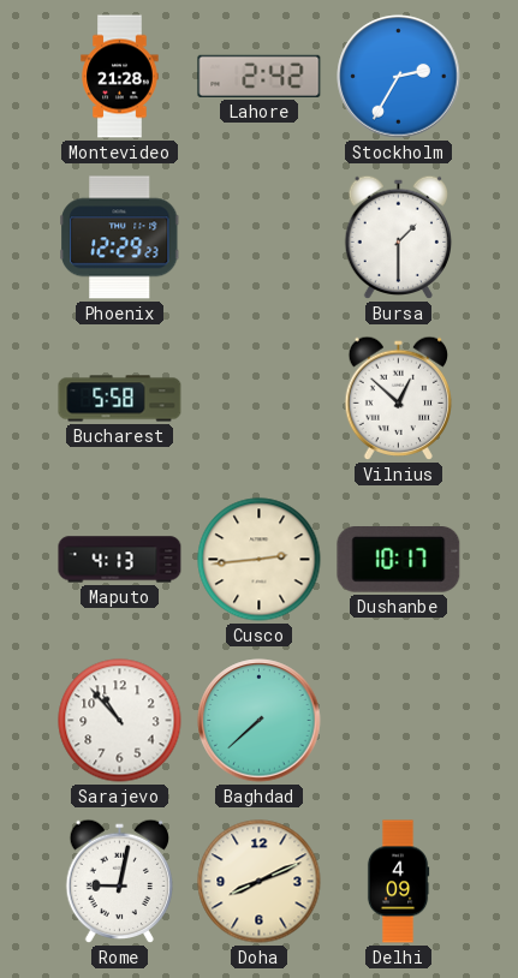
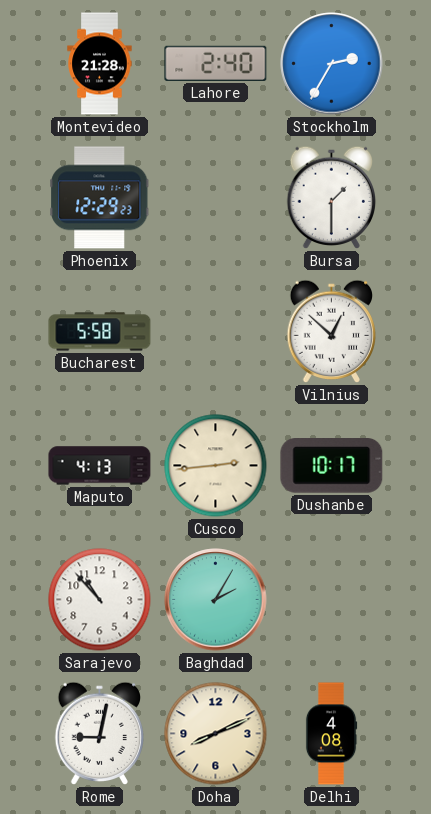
Lahore: 2:42 -> 2:40
Baghdad: 7:38 -> 2:05
Delhi: 4:09 -> 4:08
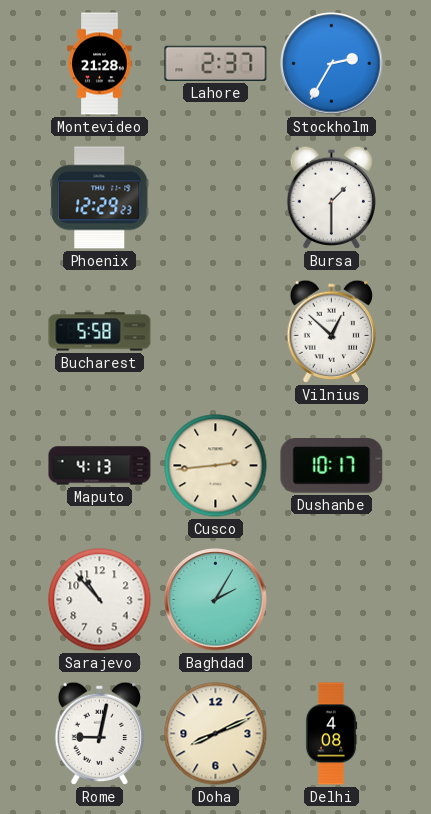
Lahore: 2:40 -> 2:37
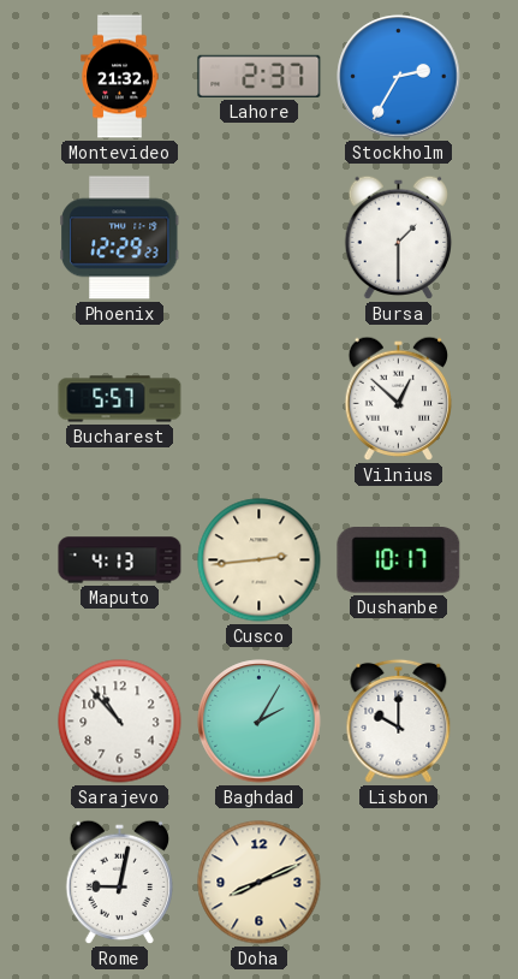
Montevideo: 21:28 -> 21:32
Bucharest: 5:58 -> 5:57
Lisbon: none -> 10:00
Delhi: 4:08 -> none
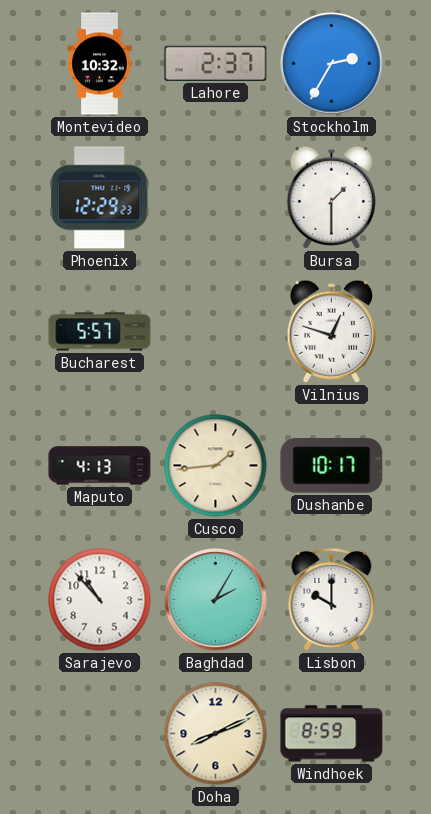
Montevideo: 21:32 -> 10:32
Vilnius: 12:52 -> 12:48
Cusco: 2:44 -> 1:44
Rome: 9:02 -> none
Windhoek: none -> 8:59
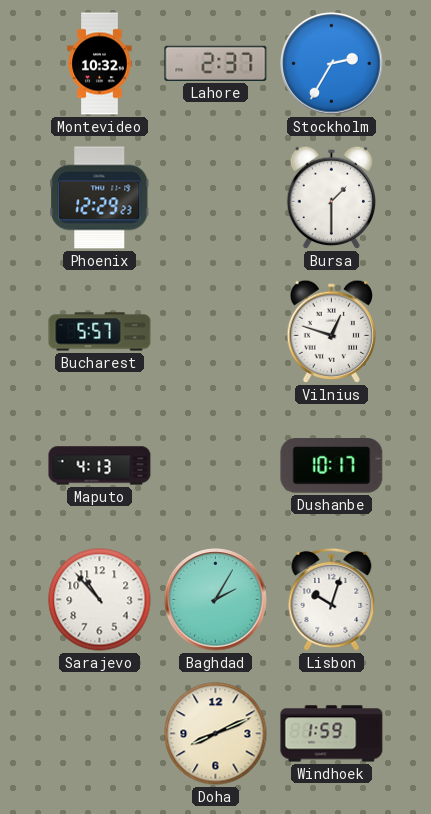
Cusco: 1:44 -> none
Lisbon: 10:00 -> 10:03
Windhoek: 8:59 -> 1:59
